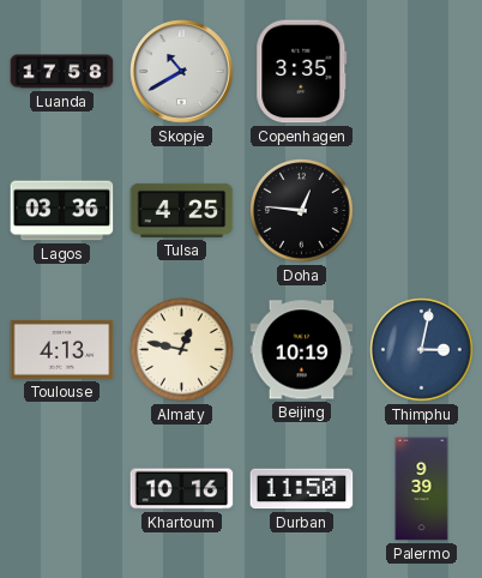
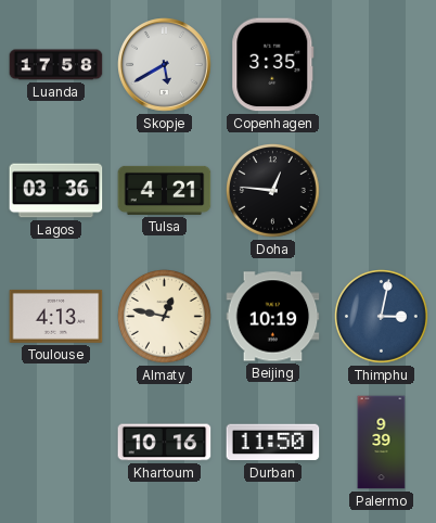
Skopje: 10:40 -> 5:40
Tulsa: 4:25 -> 4:21
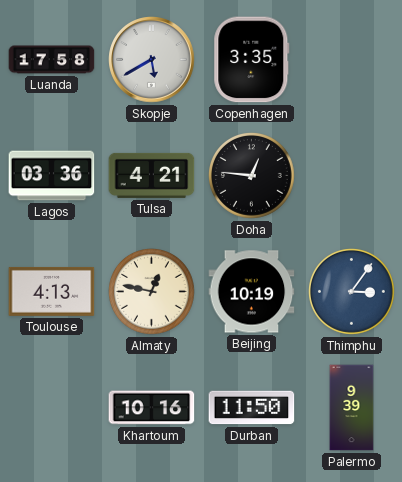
Thimphu: 3:02 -> 3:06
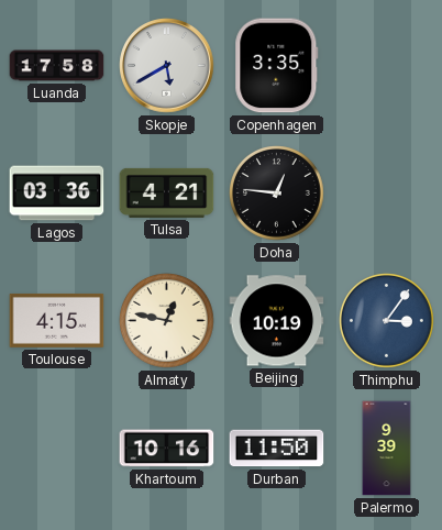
Toulouse: 4:13 -> 4:15
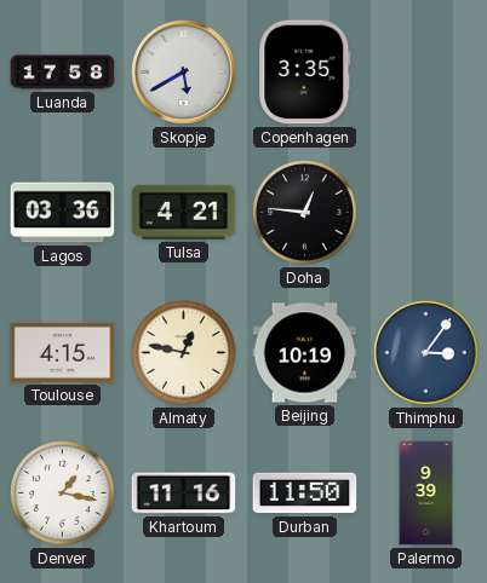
Denver: none -> 1:17
Khartoum: 10:16 -> 11:16
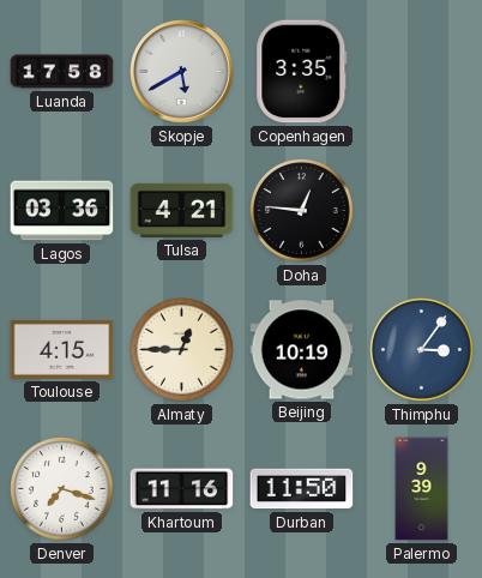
Almaty: 12:47 -> 12:45
Denver: 1:17 -> 7:18
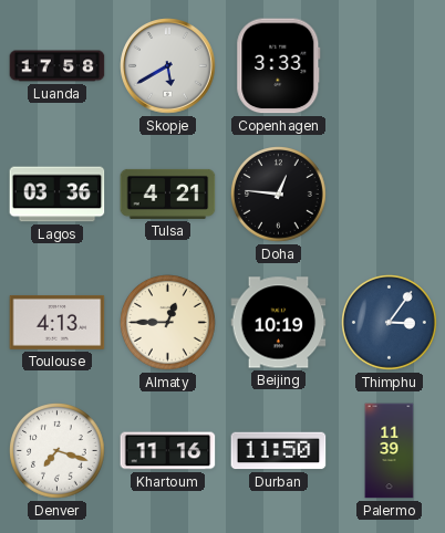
Copenhagen: 3:35 -> 3:33
Toulouse: 4:15 -> 4:13
Palermo: 9:39 -> 11:39
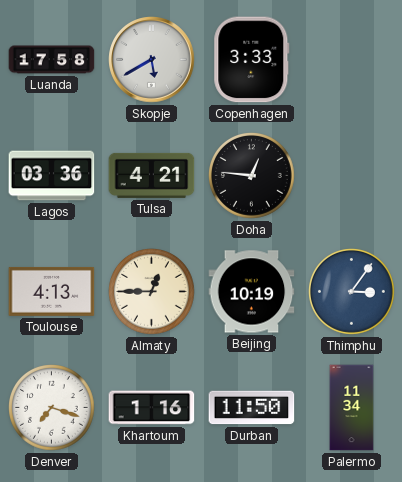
Khartoum: 11:16 -> 1:16
Palermo: 11:39 -> 11:34
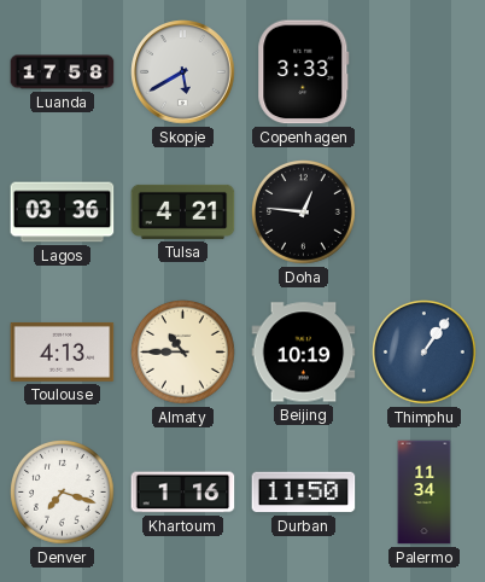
Almaty: 12:45 -> 10:45
Thimphu: 3:06 -> 1:06
